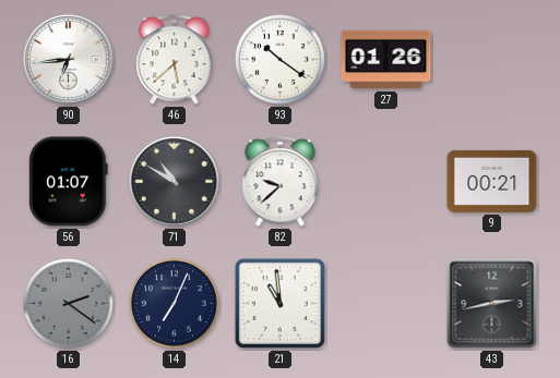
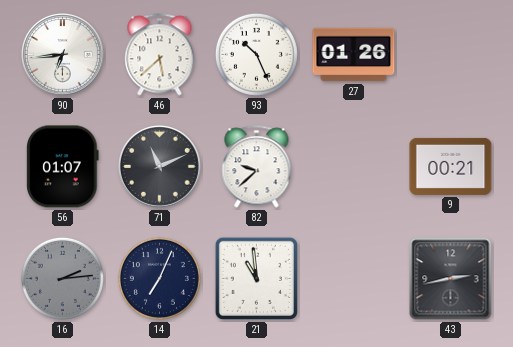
93: 10:21 -> 10:26
71: 10:50 -> 11:11
16: 2:21 -> 2:14
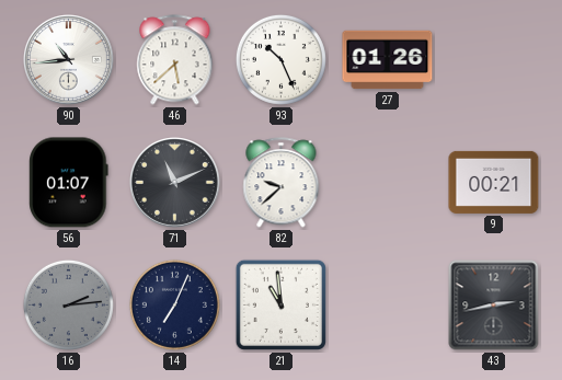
90: 6:44 -> 10:44
